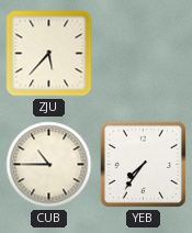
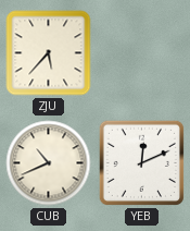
CUB: 10:45 -> 10:41
YEB: 7:36 -> 12:11
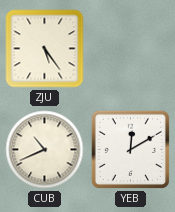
ZJU: 5:37 -> 5:24
YEB: 12:11 -> 12:10
